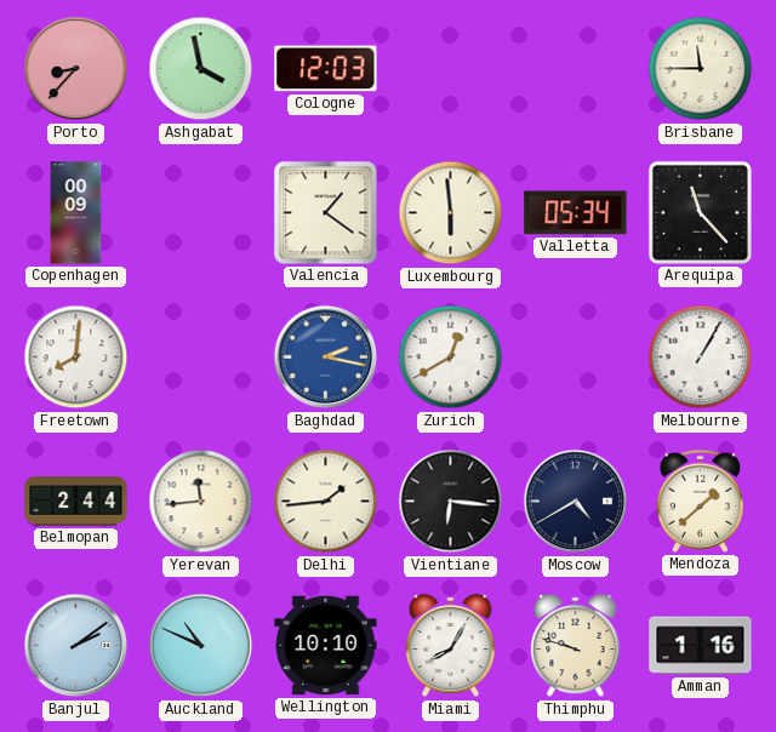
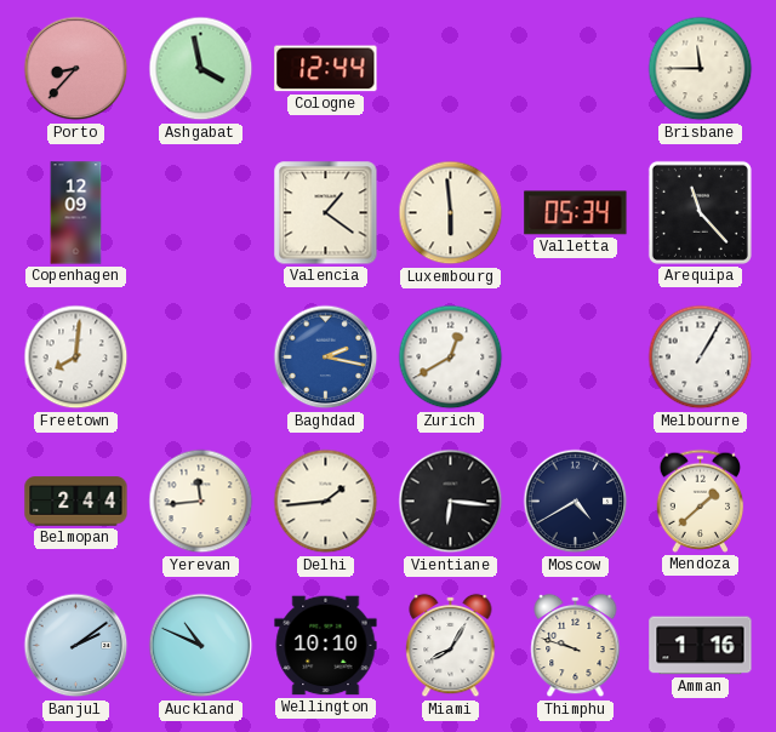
Cologne: 12:03 -> 12:44
Copenhagen: 00:09 -> 12:09
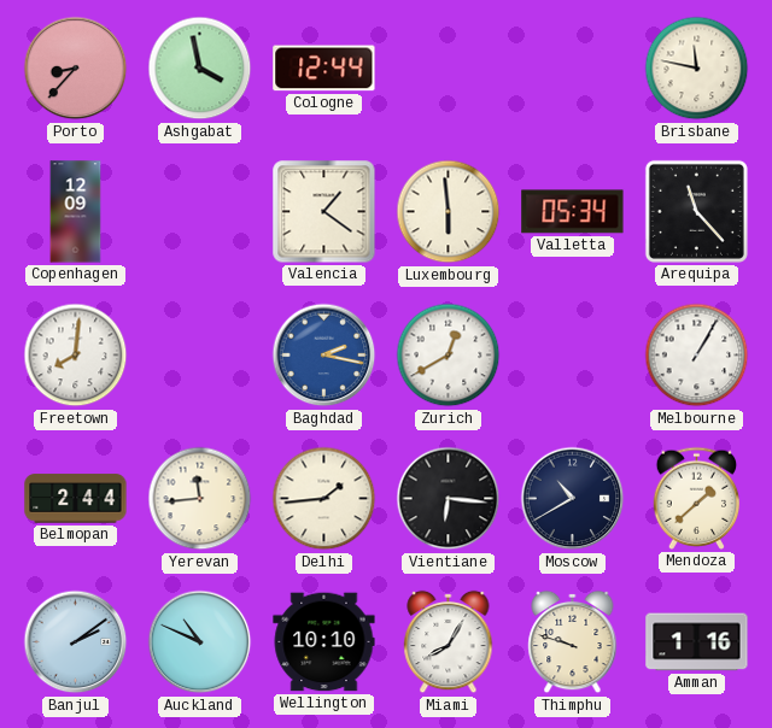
Brisbane: 11:45 -> 11:47
Moscow: 4:40 -> 10:40
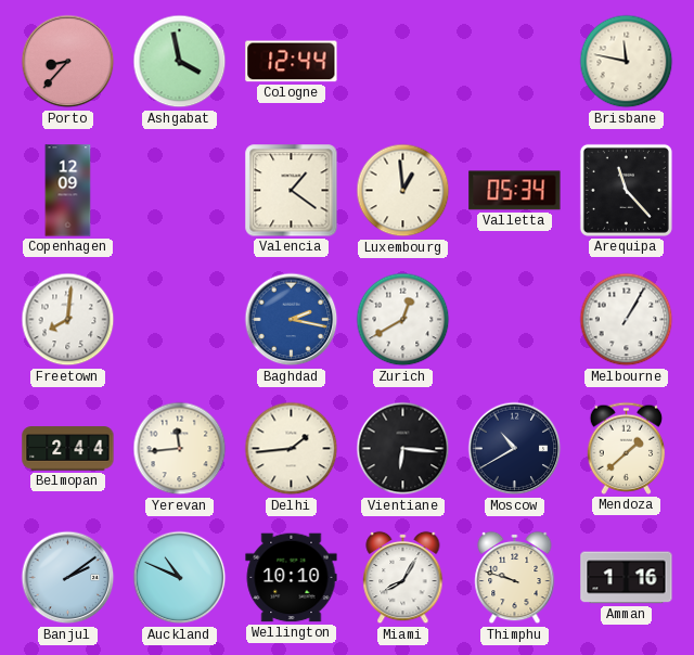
Luxembourg: 5:59 -> 12:59
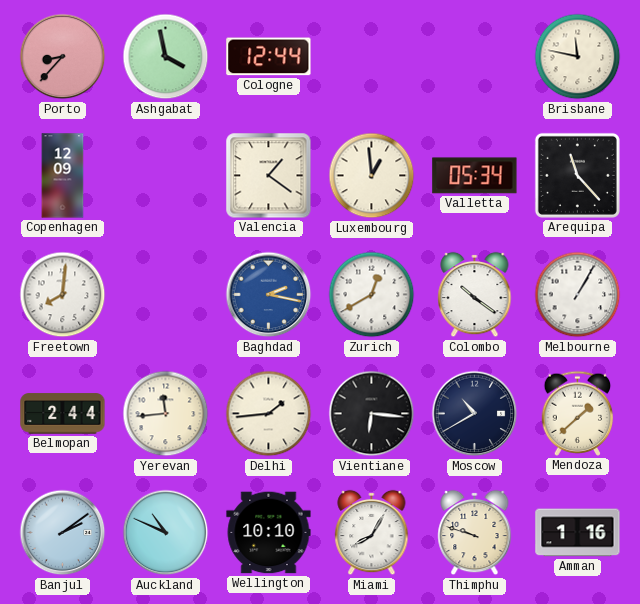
Colombo: none -> 10:21
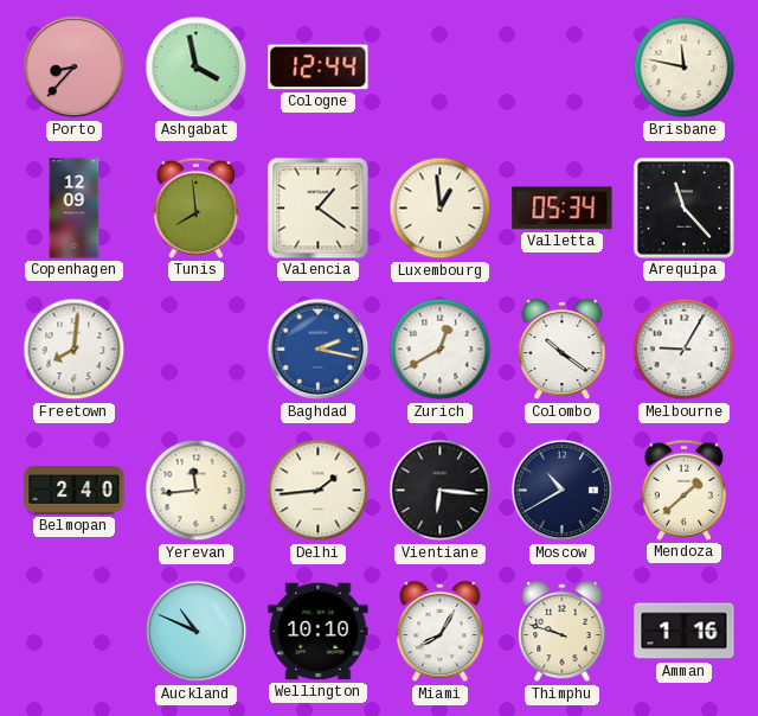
Tunis: none -> 7:59
Melbourne: 1:05 -> 9:05
Belmopan: 2:44 -> 2:40
Banjul: 2:09 -> none
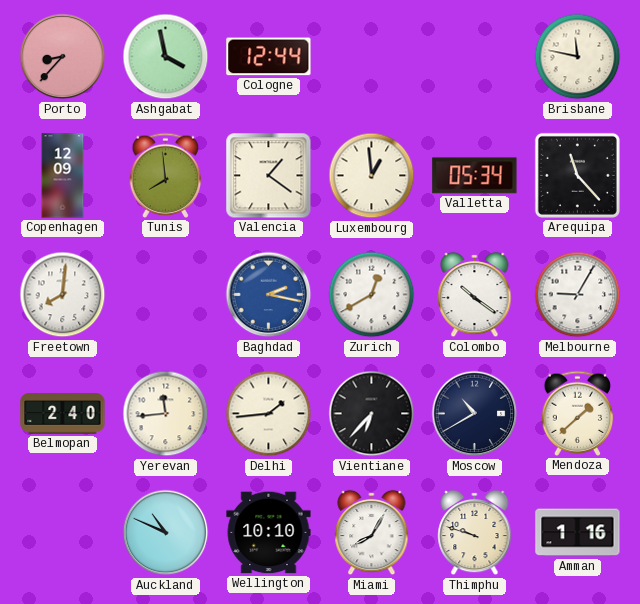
Vientiane: 6:16 -> 6:37
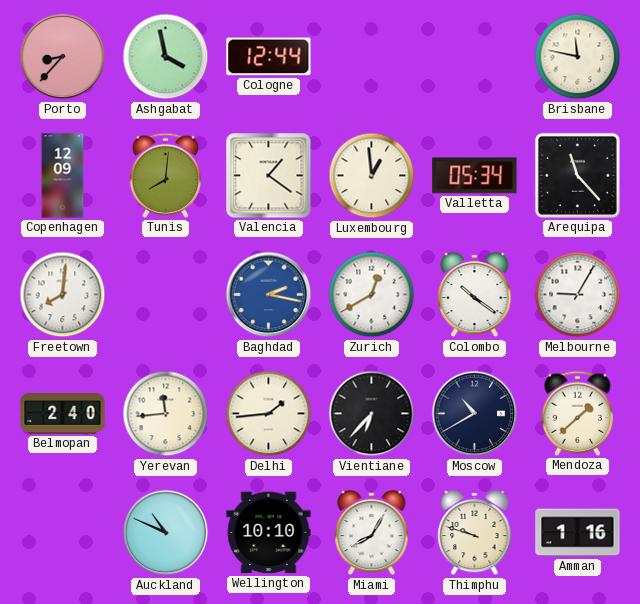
Tunis: 7:59 -> 8:01
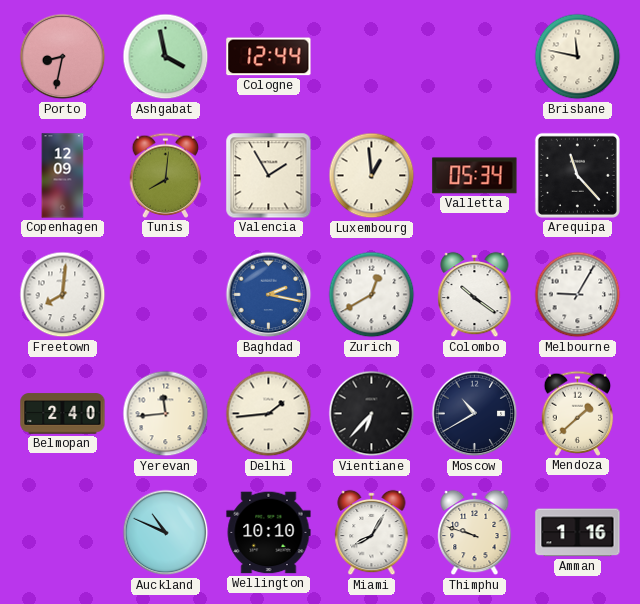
Porto: 8:37 -> 8:32
Valencia: 1:21 -> 1:55
